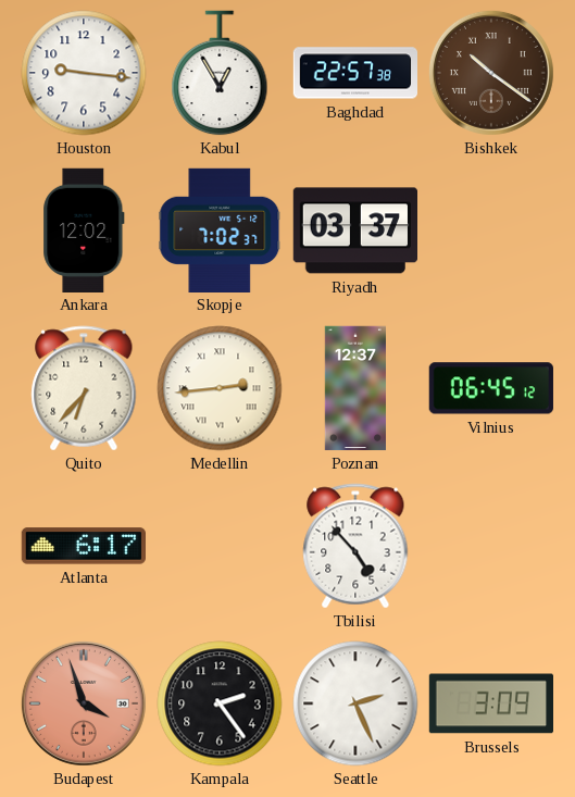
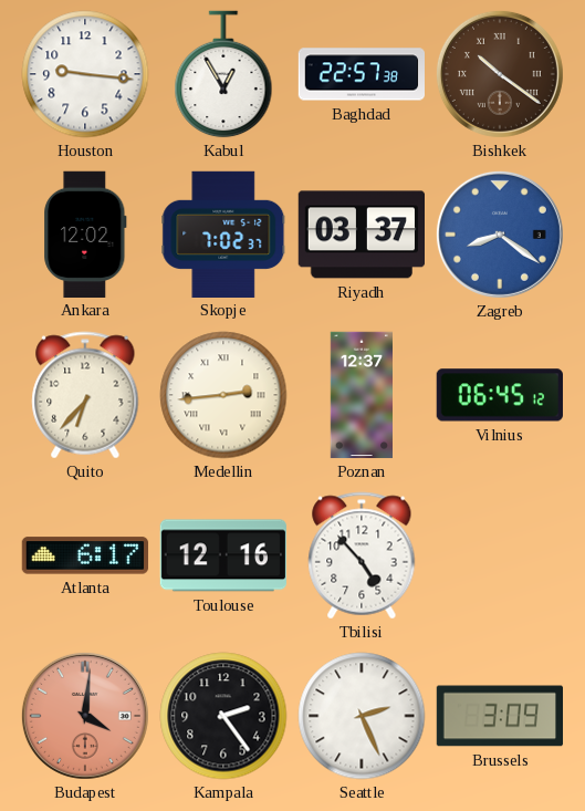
Zagreb: none -> 8:21
Toulouse: none -> 12:16
Budapest: 3:57 -> 4:01
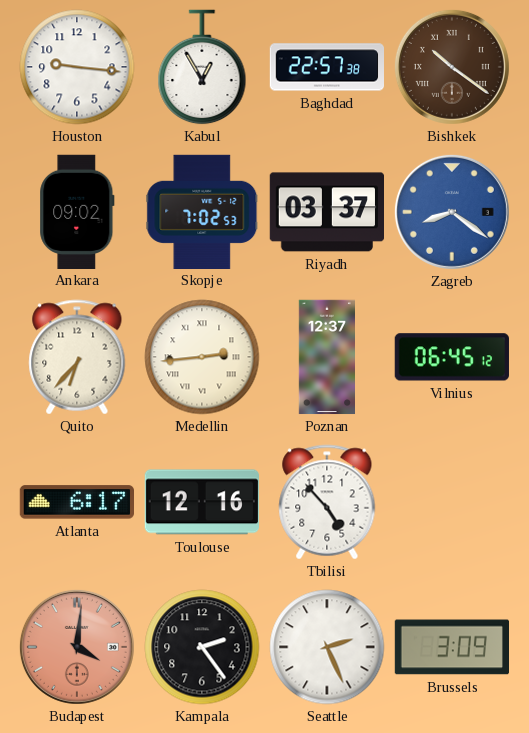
Ankara: 12:02 -> 09:02
Skopje: 7:02:37 -> 7:02:53
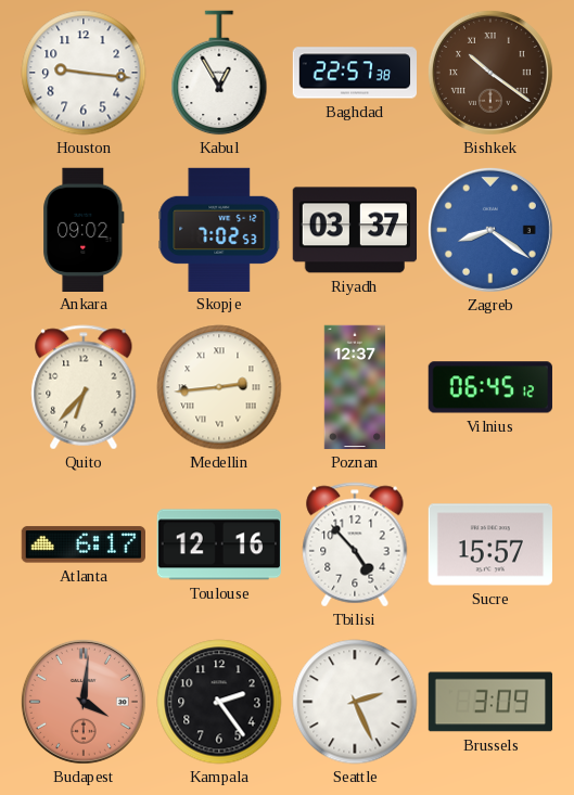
Sucre: none -> 15:57
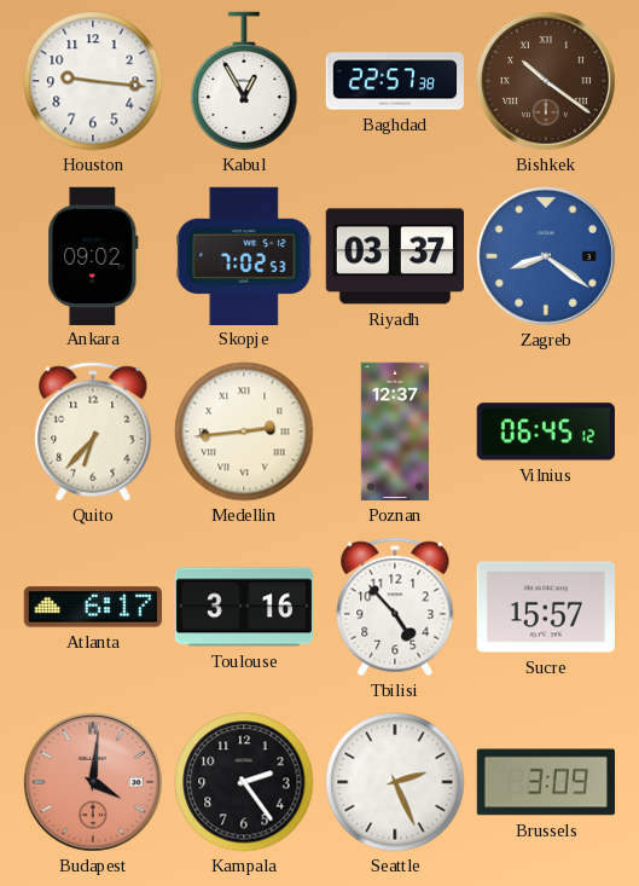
Toulouse: 12:16 -> 3:16
